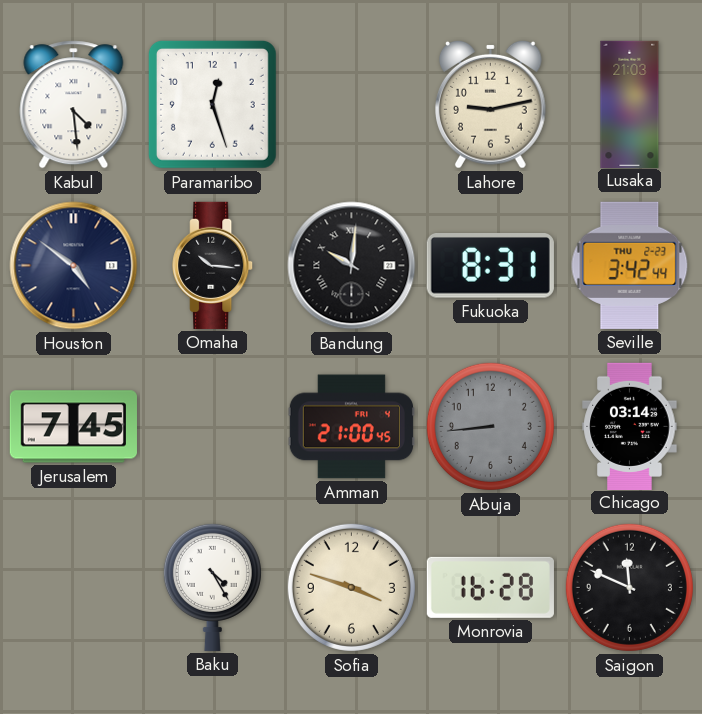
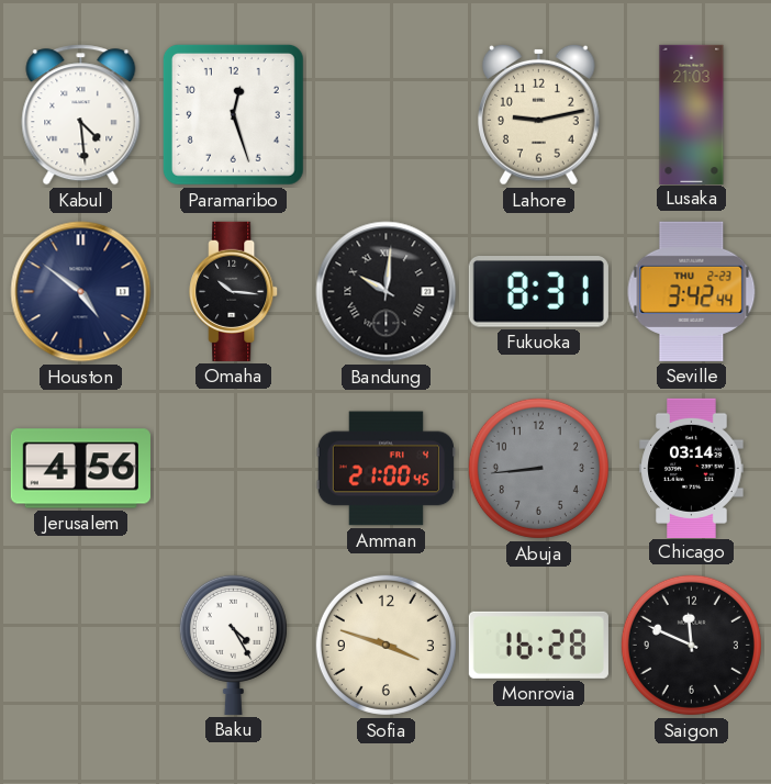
Jerusalem: 7:45 -> 4:56
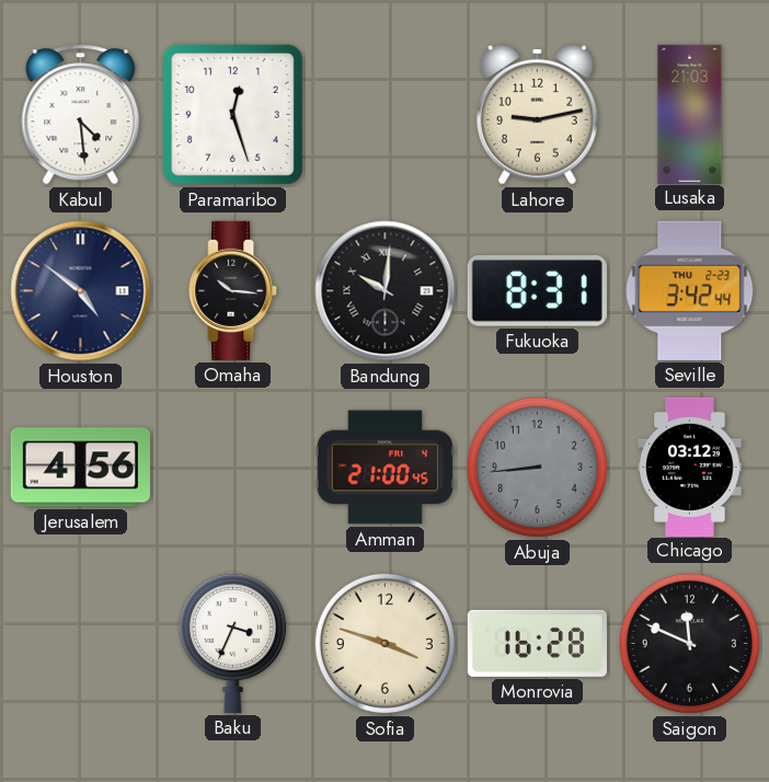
Chicago: 03:14 -> 03:12
Baku: 4:25 -> 3:34
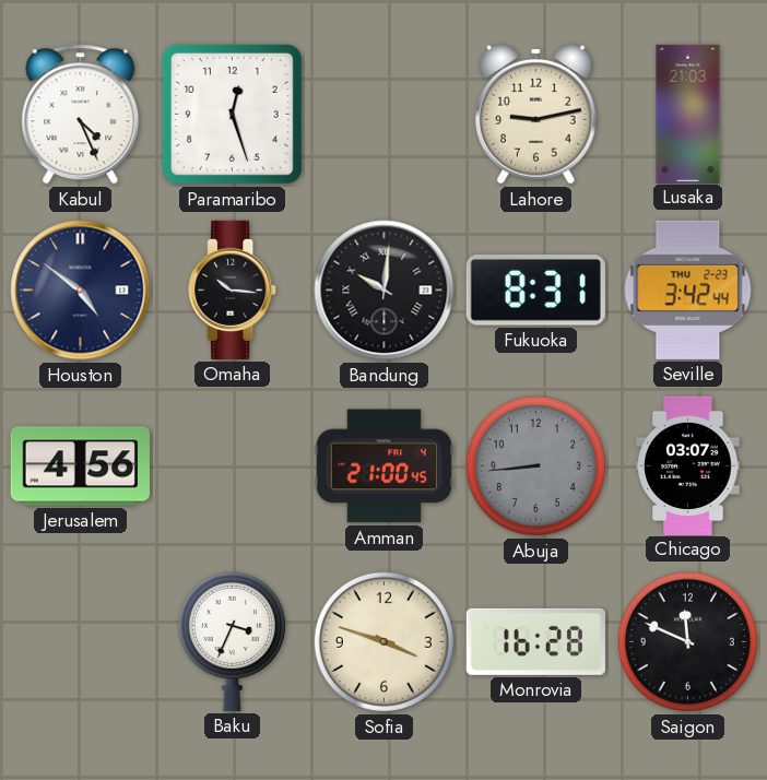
Kabul: 4:29 -> 4:26
Chicago: 03:12 -> 03:07
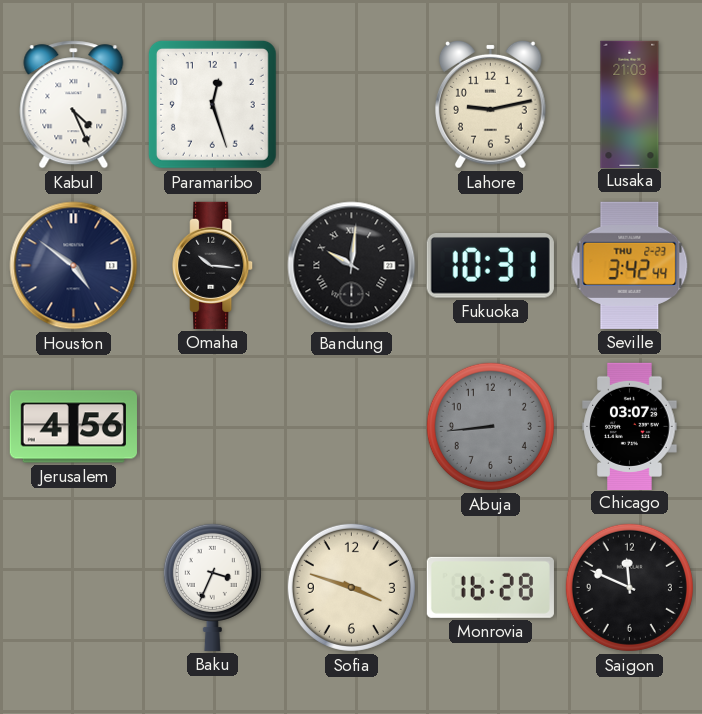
Fukuoka: 8:31 -> 10:31
Amman: 21:00 -> none
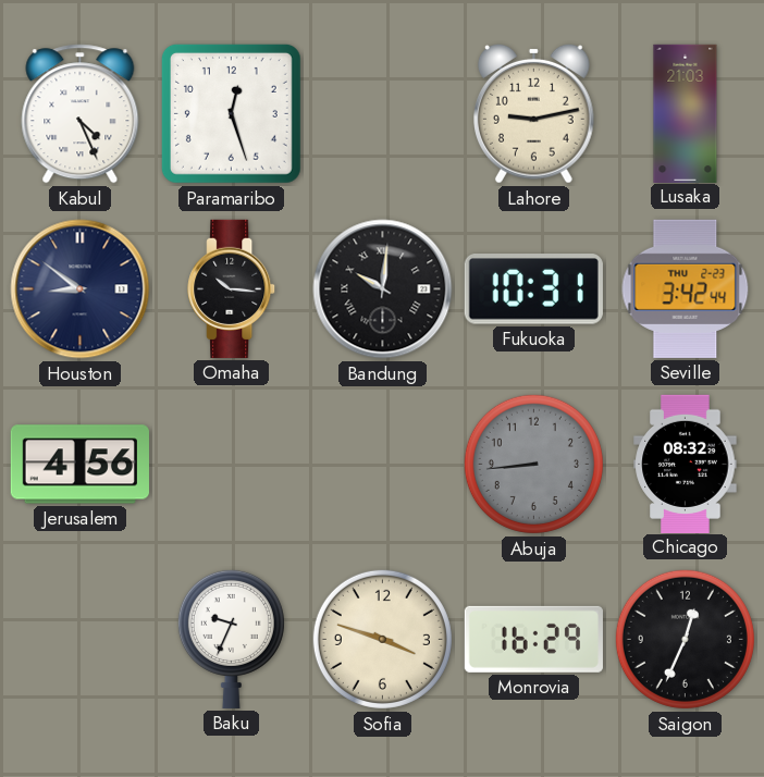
Houston: 4:51 -> 8:51
Chicago: 03:07 -> 08:32
Baku: 3:34 -> 9:34
Monrovia: 16:28 -> 16:29
Saigon: 11:49 -> 12:34
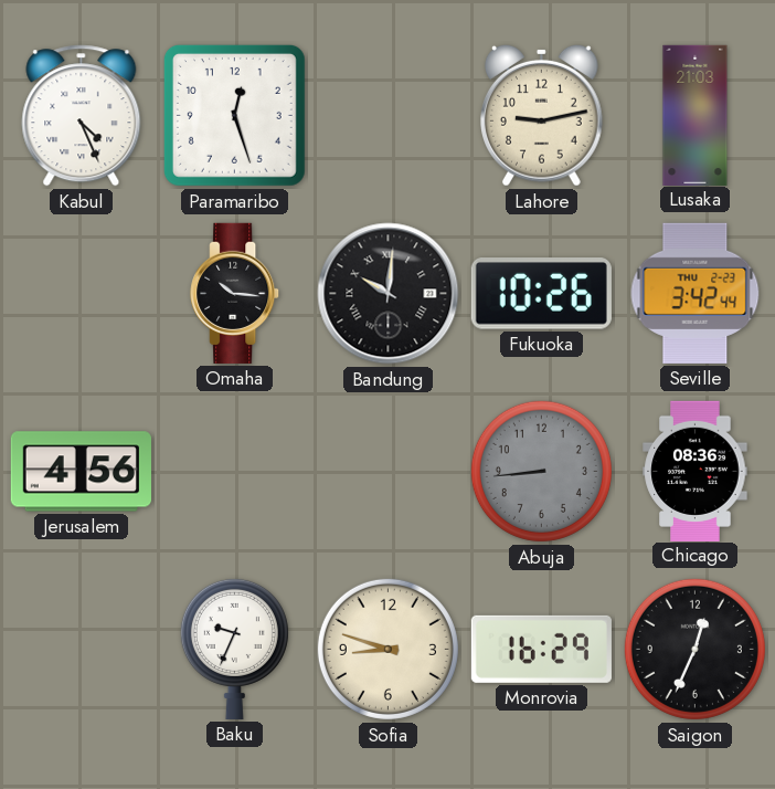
Houston: 8:51 -> none
Fukuoka: 10:31 -> 10:26
Chicago: 08:32 -> 08:36
Sofia: 3:48 -> 8:48
